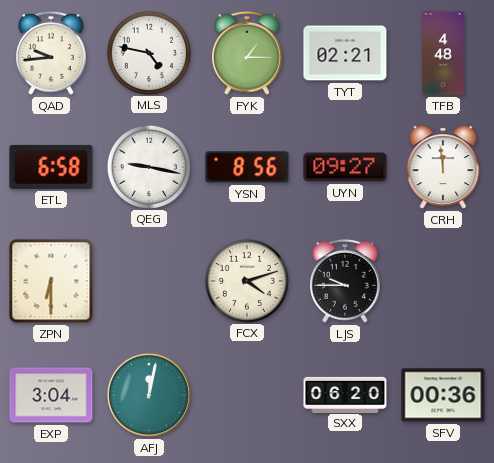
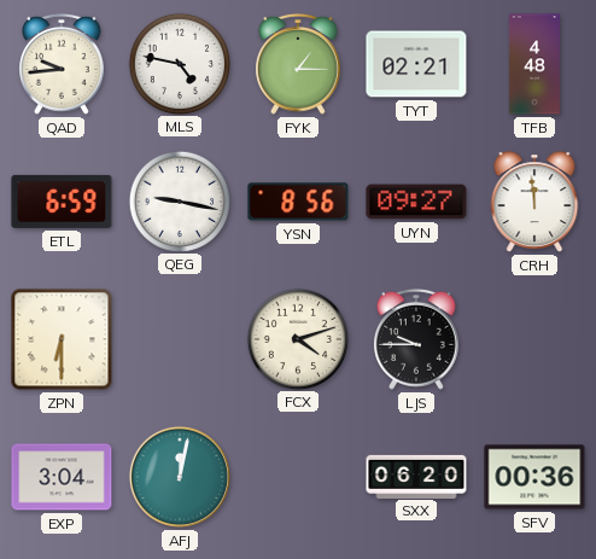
ETL: 6:58 -> 6:59
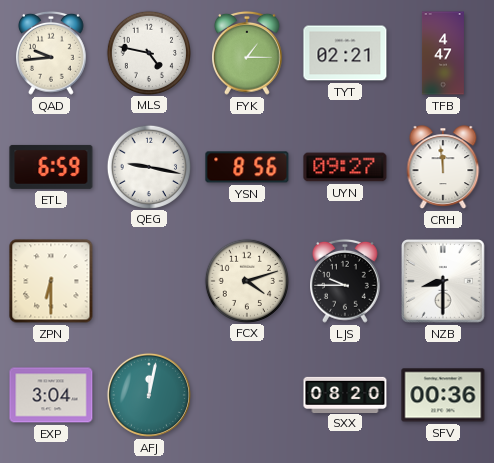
TFB: 4:48 -> 4:47
NZB: none -> 8:30
SXX: 06:20 -> 08:20
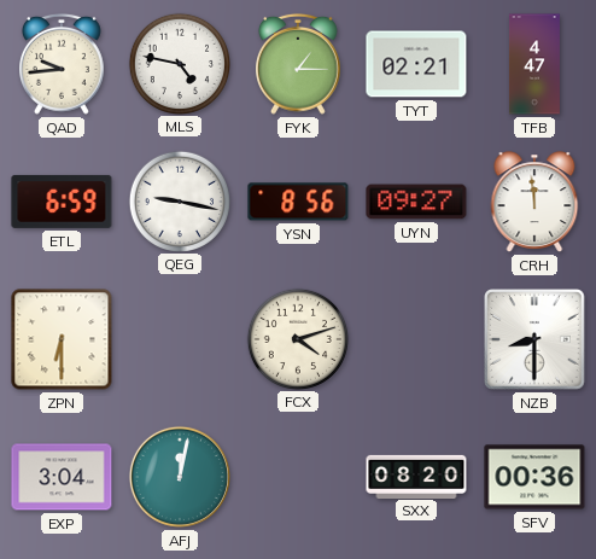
LJS: 9:45 -> none
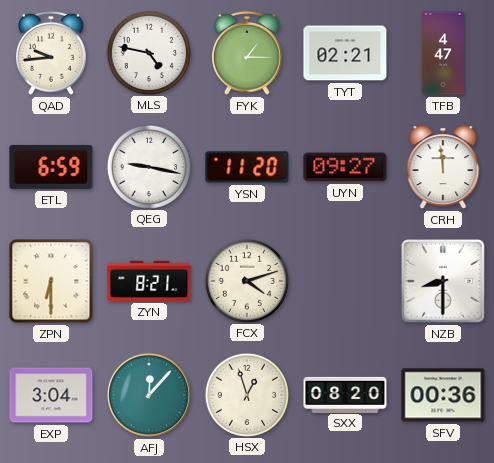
YSN: 8:56 -> 11:20
ZYN: none -> 8:21
AFJ: 12:02 -> 12:07
HSX: none -> 12:57
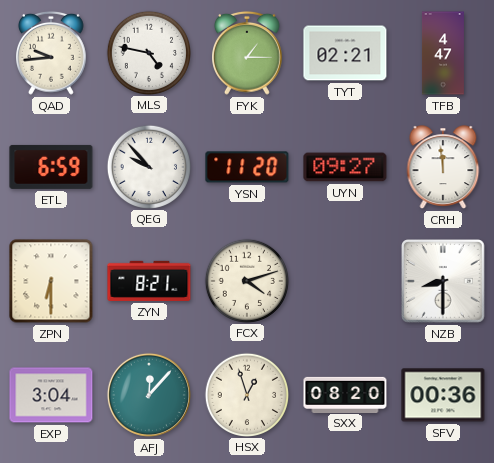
QEG: 9:17 -> 9:53
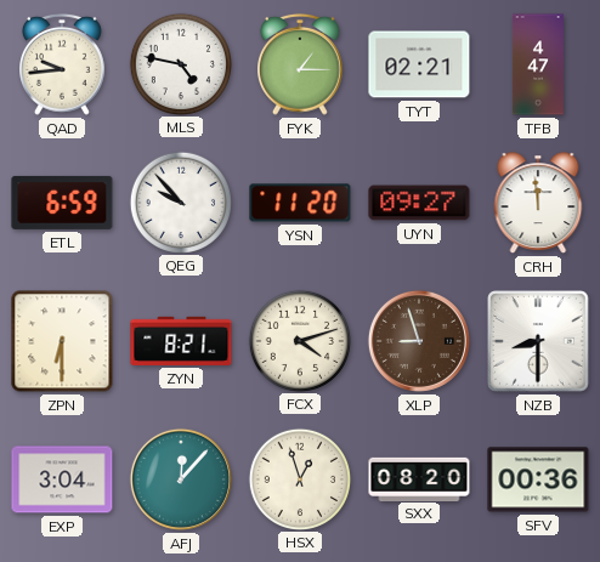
XLP: none -> 8:57
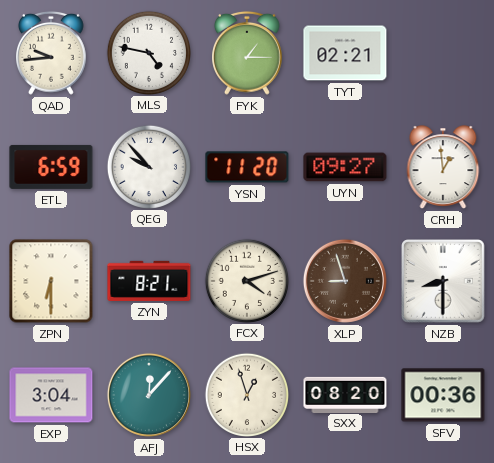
TFB: 4:47 -> none
CRH: 11:59 -> 12:59
